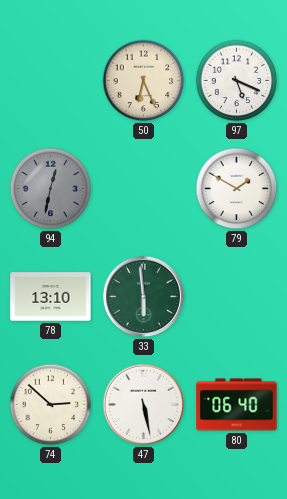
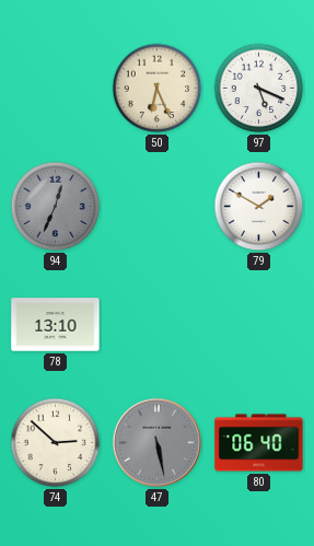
94: 12:32 -> 12:34
33: 5:59 -> none
47 dial: white -> grey
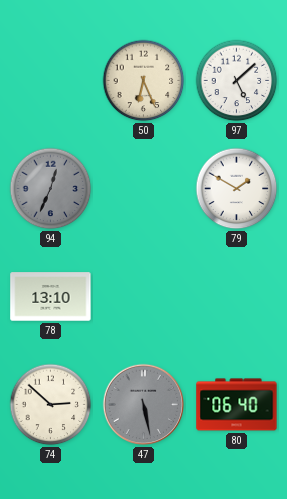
97: 5:19 -> 5:08
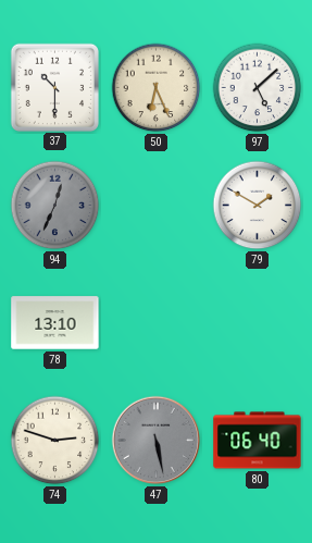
37: none -> 10:30
74: 2:52 -> 2:48
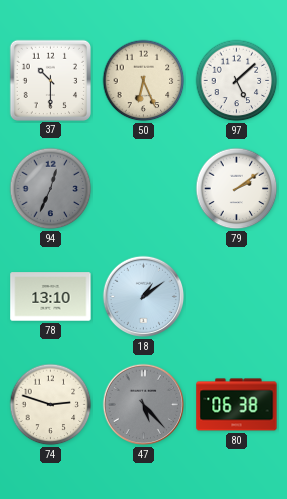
79: 1:50 -> 2:09
18: none -> 1:09
47: 5:28 -> 5:23
80: 06:40 -> 06:38
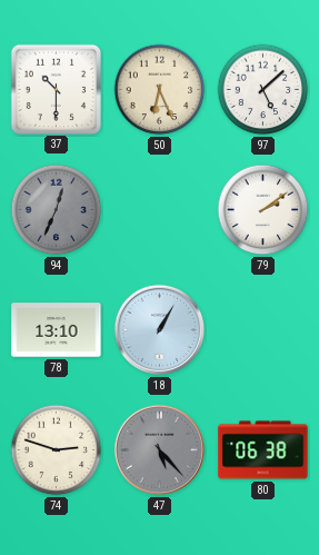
18: 1:09 -> 1:05
